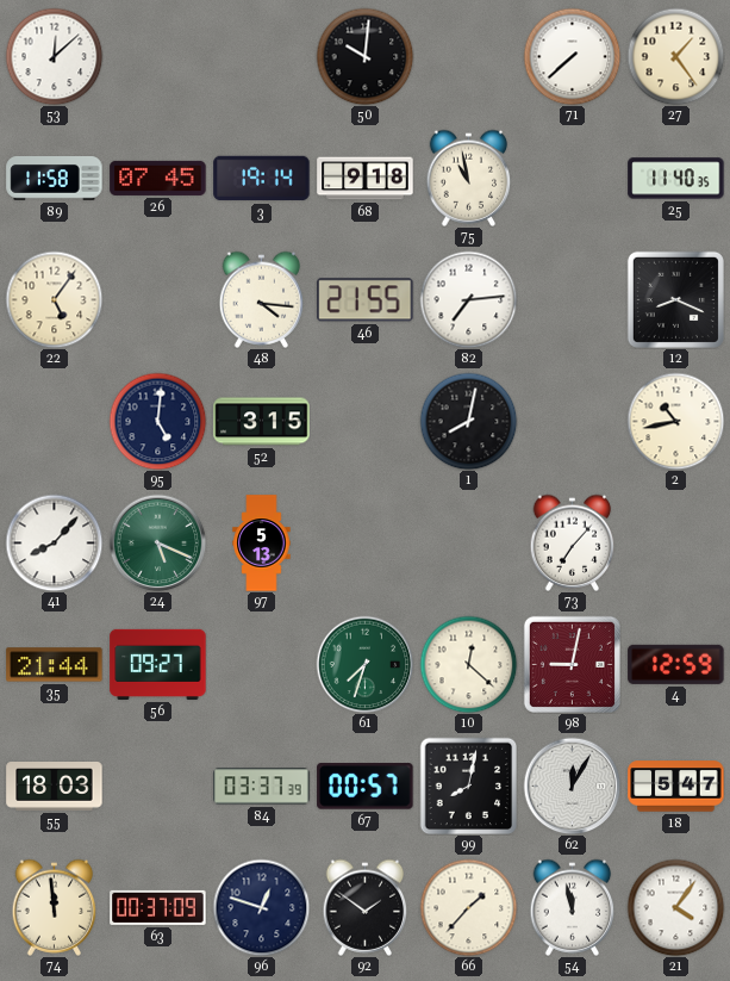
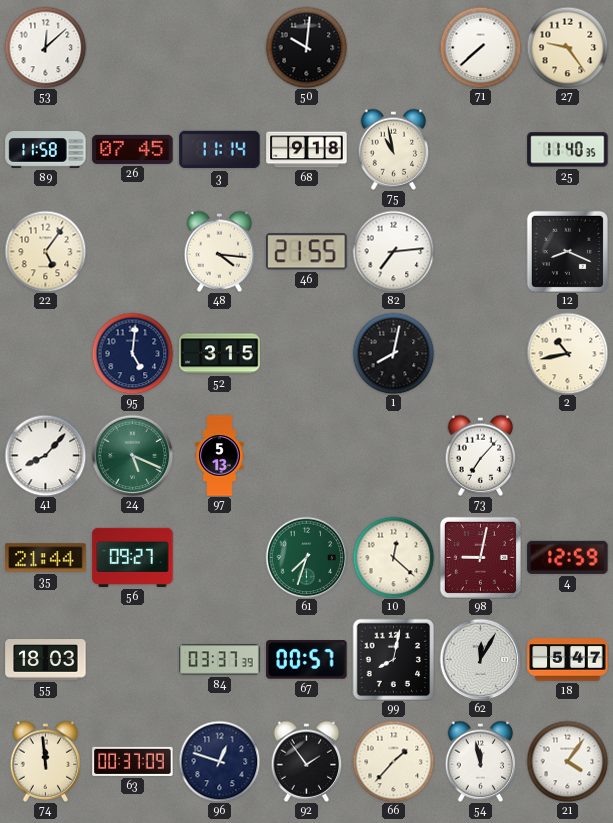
27: 1:24 -> 9:24
3: 19:14 -> 11:14
92: 1:51 -> 1:54
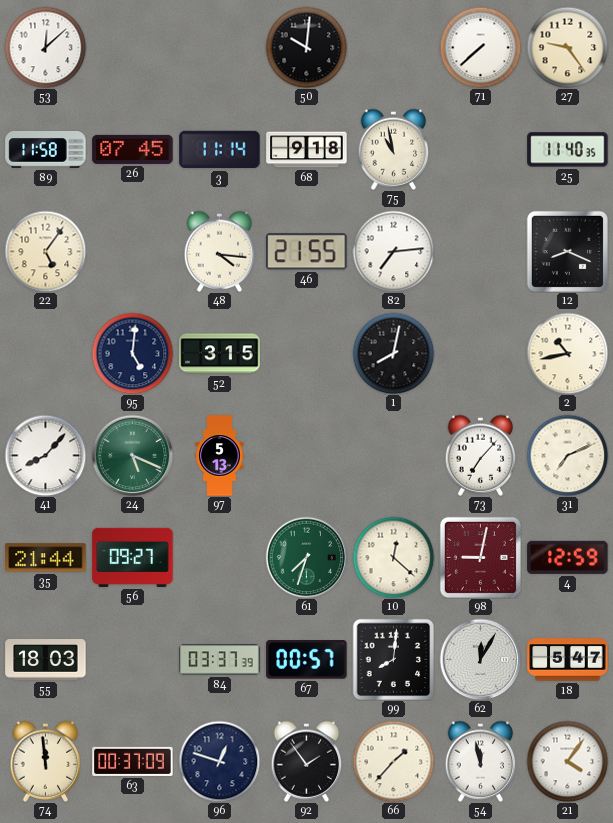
31: none -> 7:11
99: 8:02 -> 8:01
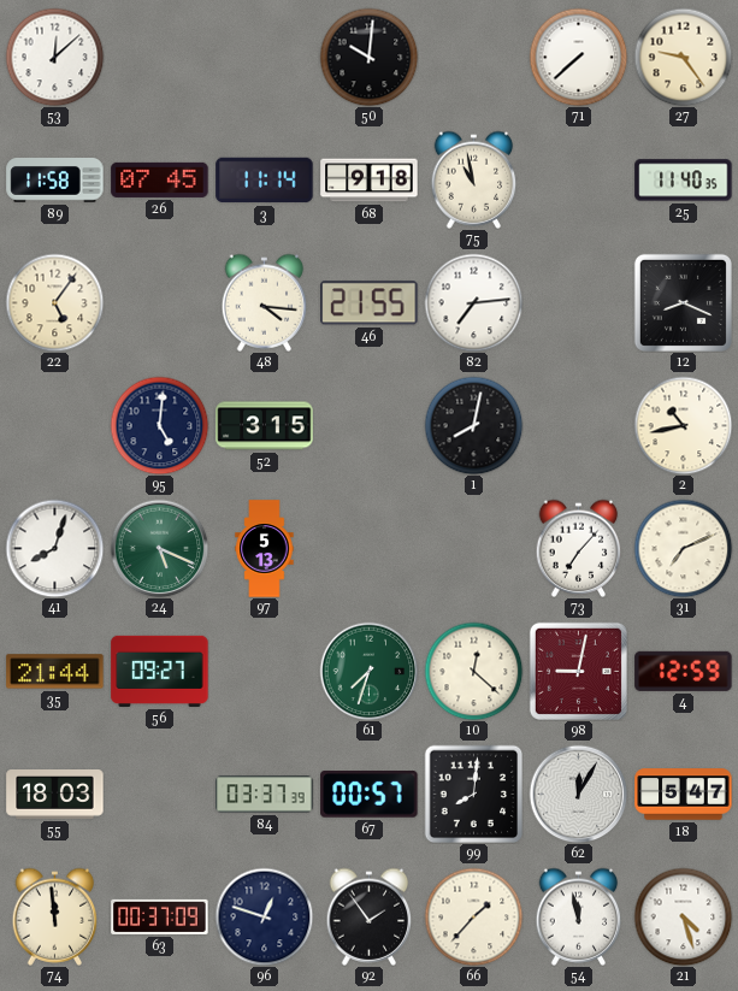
41: 8:07 -> 8:03
21: 4:06 -> 4:27
